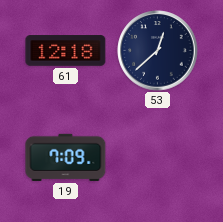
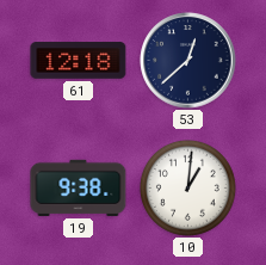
19: 7:09 -> 9:38
10: none -> 1:01
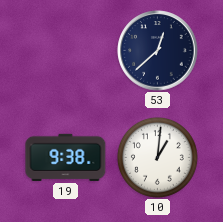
61: 12:18 -> none
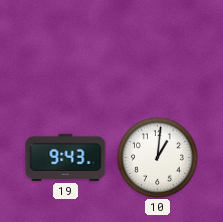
53: 12:38 -> none
19: 9:38 -> 9:43
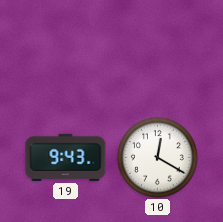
10: 1:01 -> 12:20
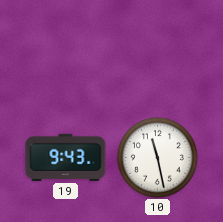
10: 12:20 -> 11:28
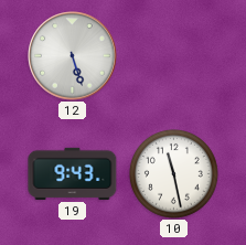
12: none -> 5:27
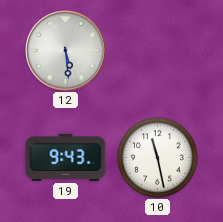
12: 5:27 -> 5:29
